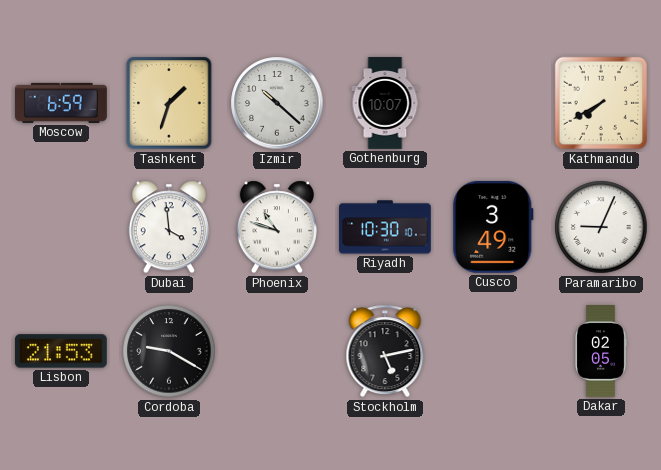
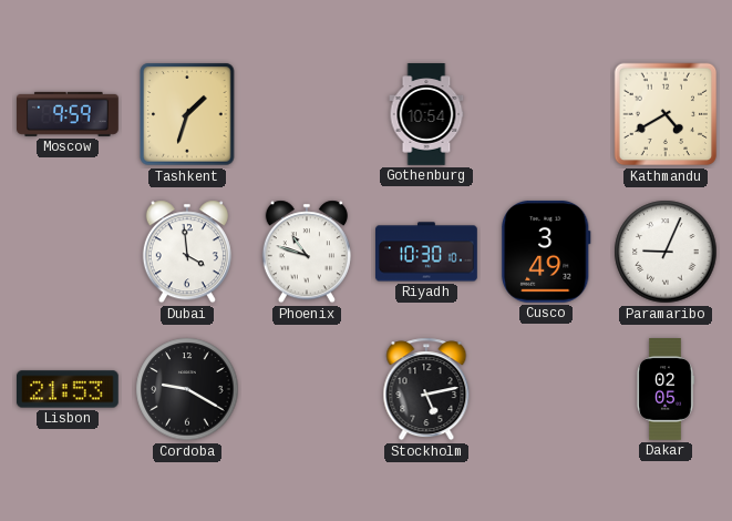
Moscow: 6:59 -> 9:59
Izmir: 10:22 -> none
Gothenburg: 10:07 -> 10:54
Kathmandu: 7:40 -> 4:40
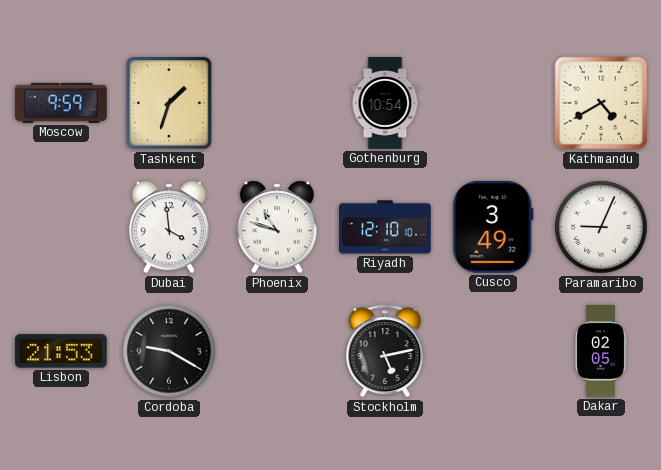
Riyadh: 10:30 -> 12:10
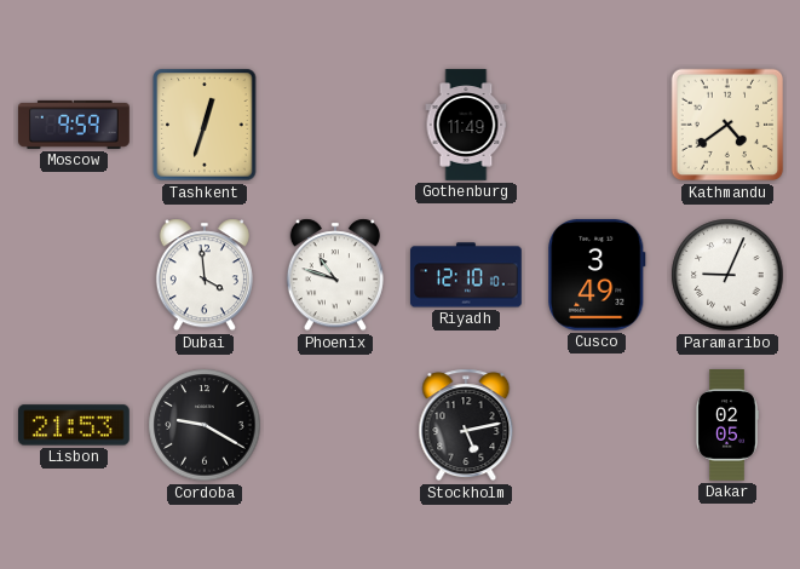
Tashkent: 1:33 -> 12:33
Gothenburg: 10:54 -> 11:49
Kathmandu: 4:40 -> 4:39
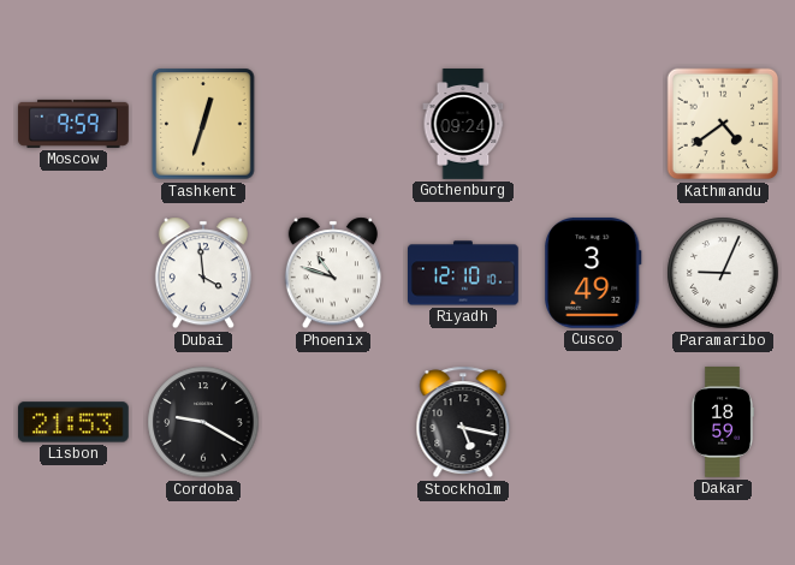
Gothenburg: 11:49 -> 09:24
Stockholm: 5:13 -> 5:17
Dakar: 02:05 -> 18:59
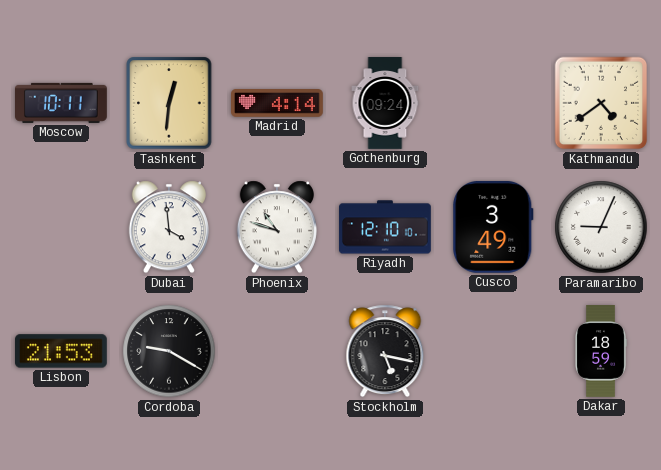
Moscow: 9:59 -> 10:11
Tashkent: 12:33 -> 12:31
Madrid: none -> 4:14
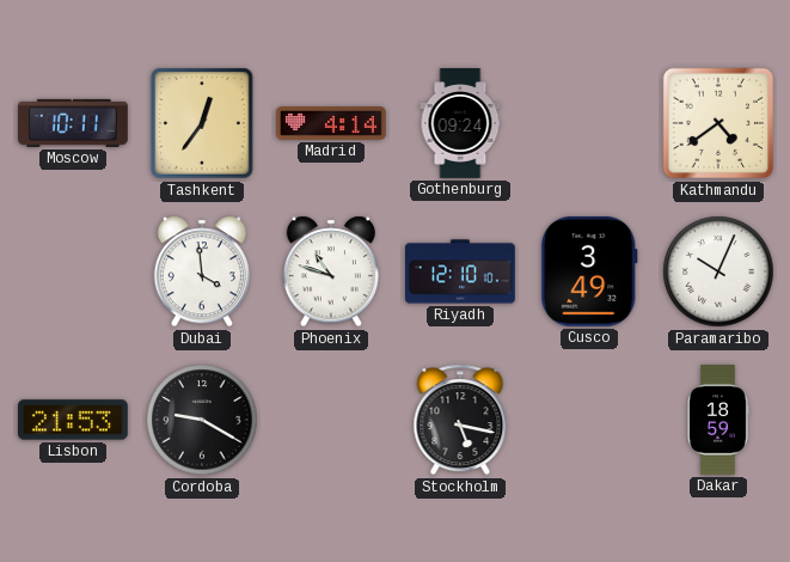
Tashkent: 12:31 -> 12:36
Paramaribo: 9:04 -> 10:04
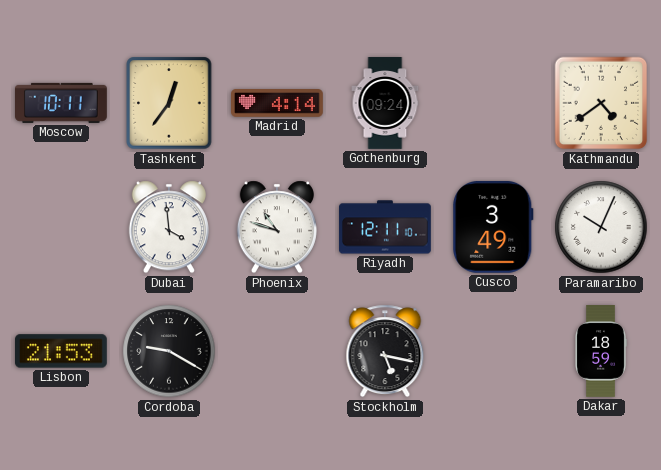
Riyadh: 12:10 -> 12:11
